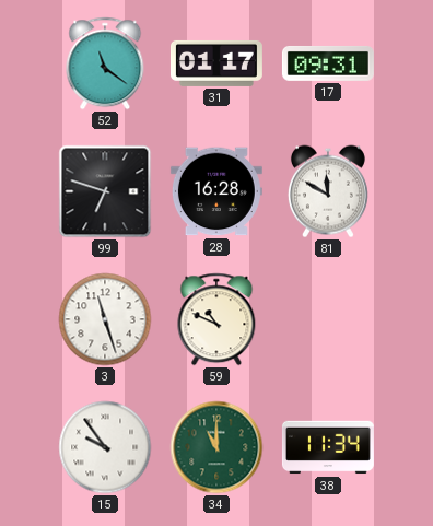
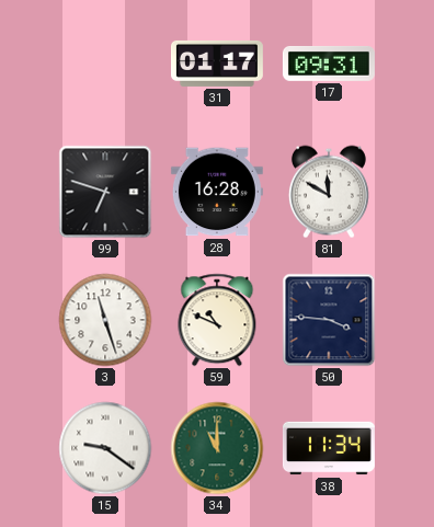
52: 11:21 -> none
50: none -> 3:46
15: 9:54 -> 9:21
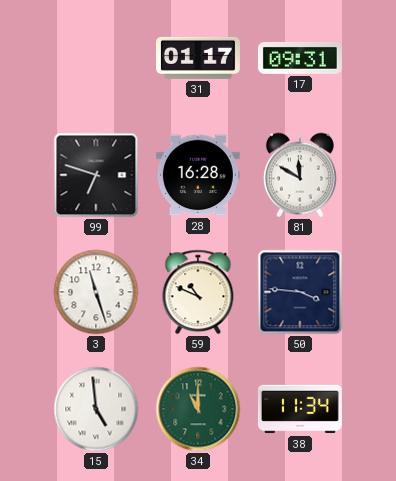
15: 9:21 -> 4:59
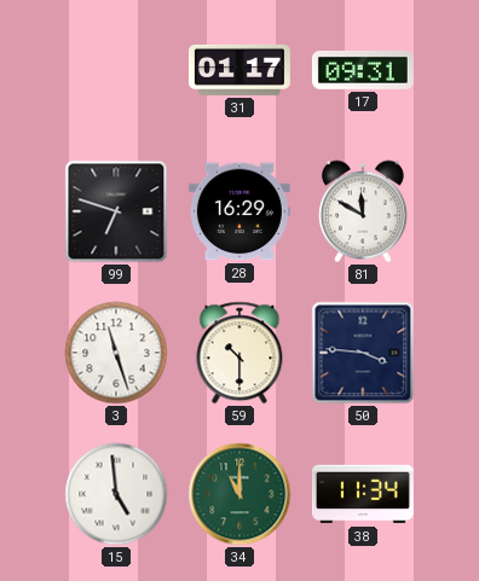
28: 16:28 -> 16:29
59: 10:49 -> 10:30
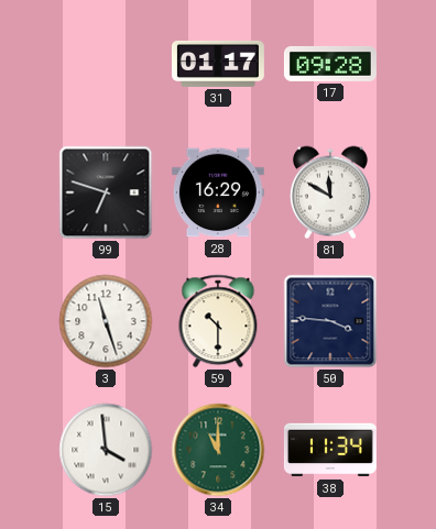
17: 09:31 -> 09:28
15: 4:59 -> 3:59
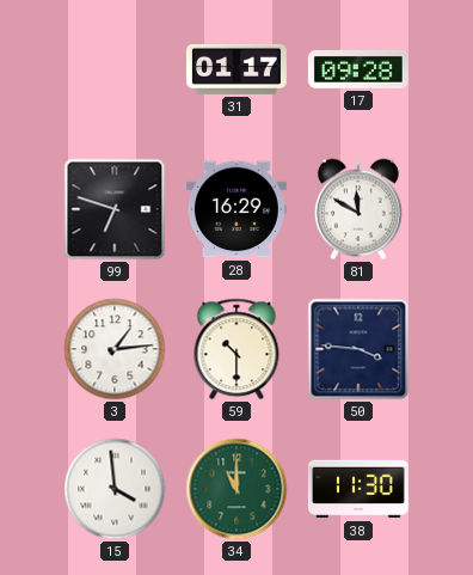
3: 11:27 -> 1:14
38: 11:34 -> 11:30
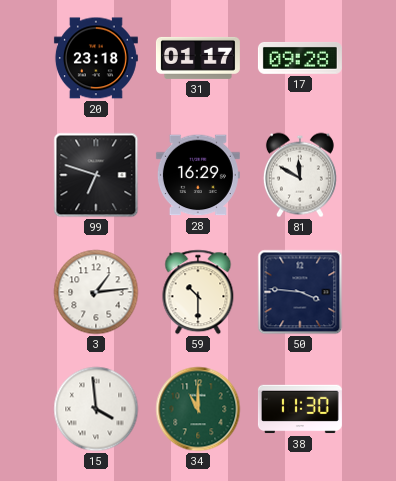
20: none -> 23:18
